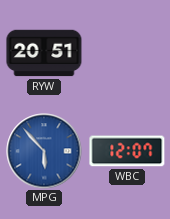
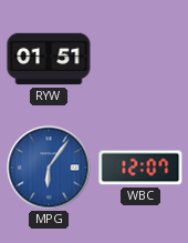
RYW: 20:51 -> 01:51
MPG: 5:53 -> 6:06
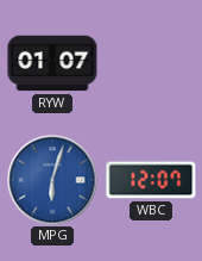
RYW: 01:51 -> 01:07
MPG: 6:06 -> 6:03
